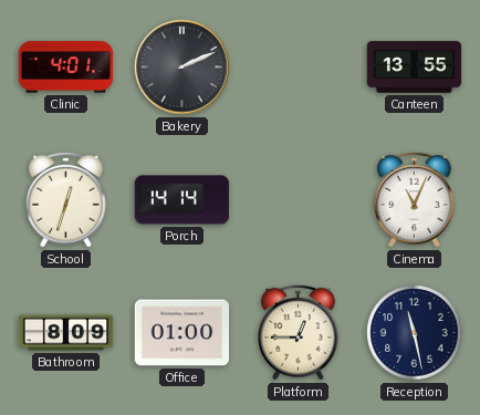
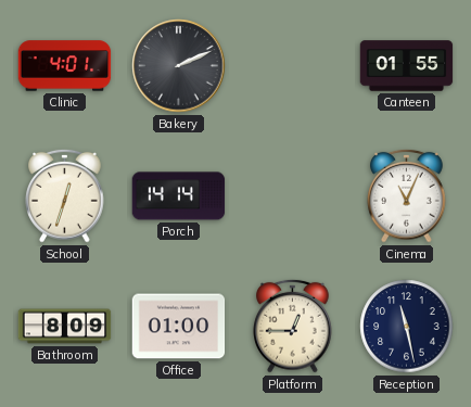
Canteen: 13:55 -> 01:55
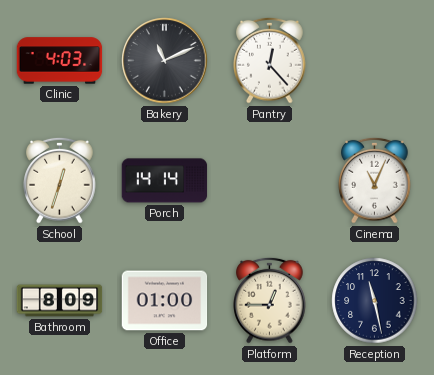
Clinic: 4:01 -> 4:03
Bakery: 2:11 -> 11:11
Pantry: none -> 12:23
Canteen: 01:55 -> none
